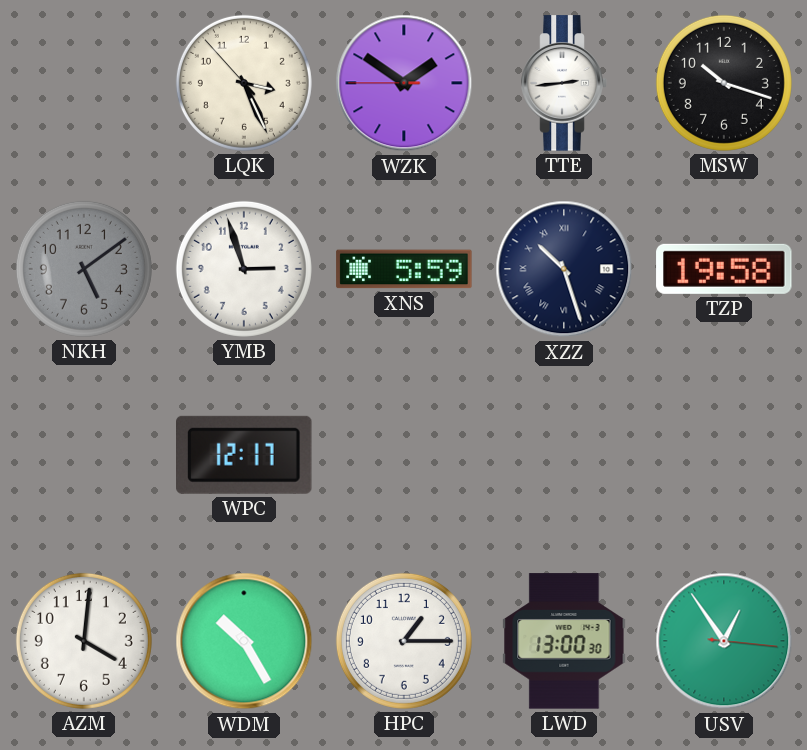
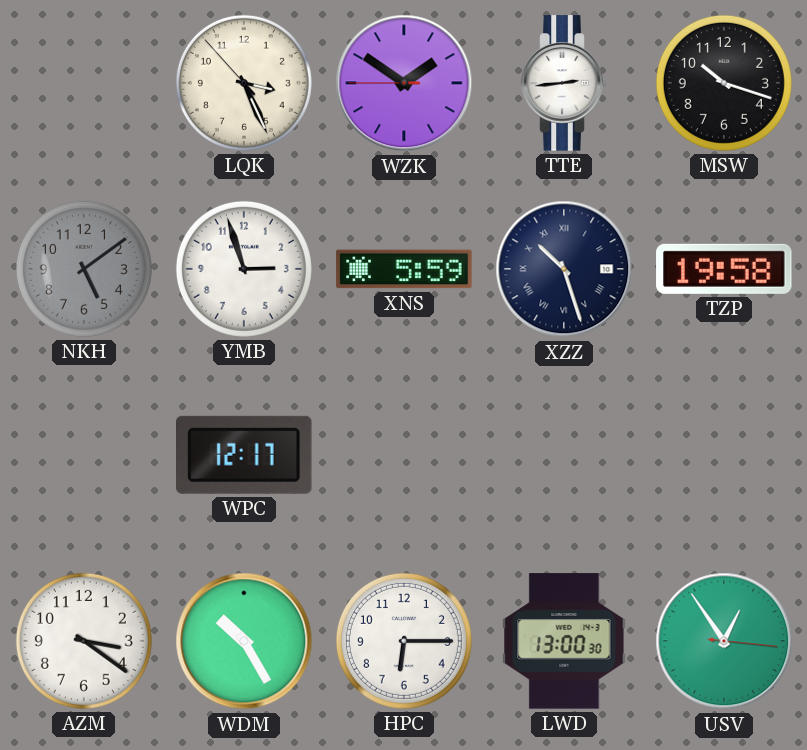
AZM: 4:01 -> 3:21
HPC: 1:15 -> 6:15
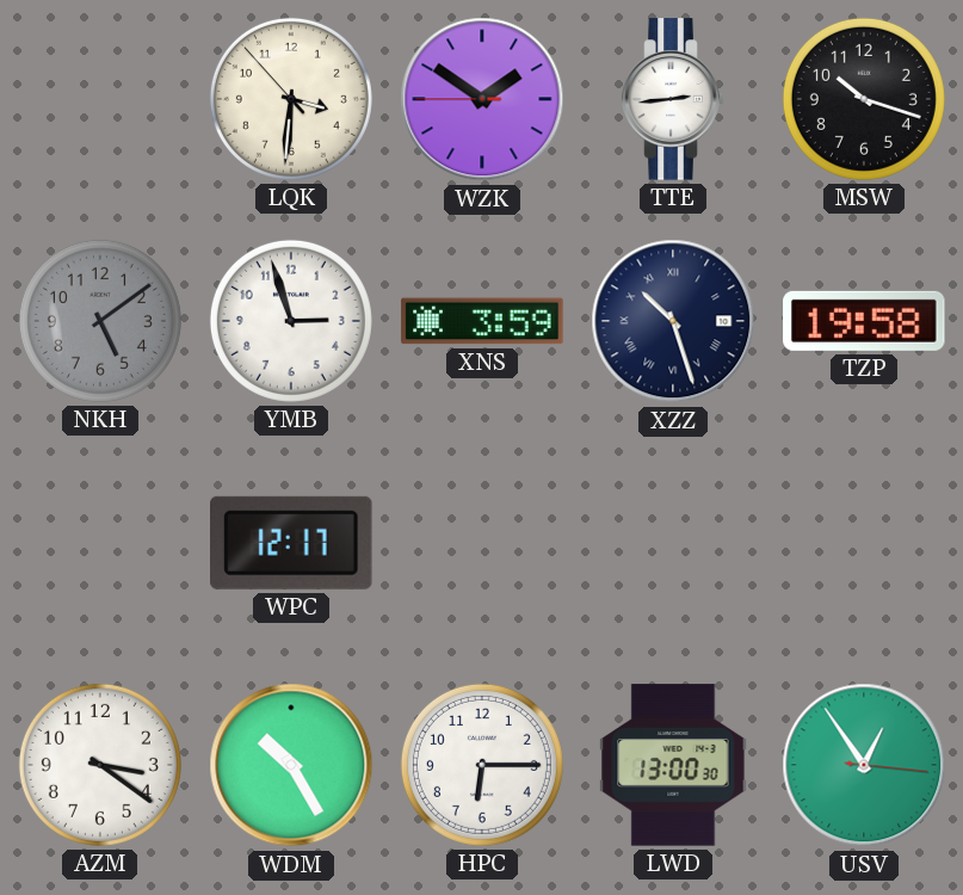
LQK: 3:25 -> 3:30
XNS: 5:59 -> 3:59
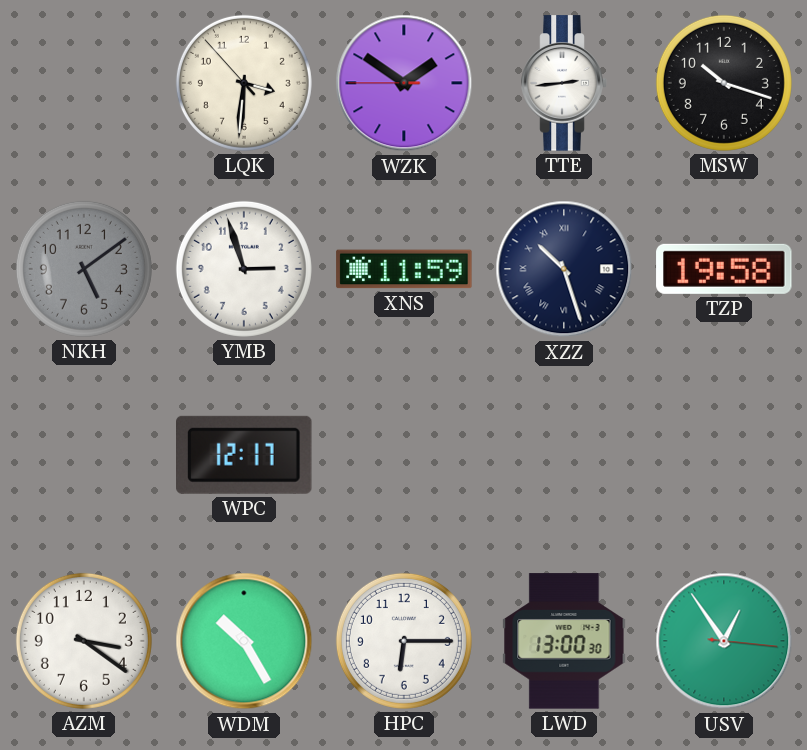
XNS: 3:59 -> 11:59
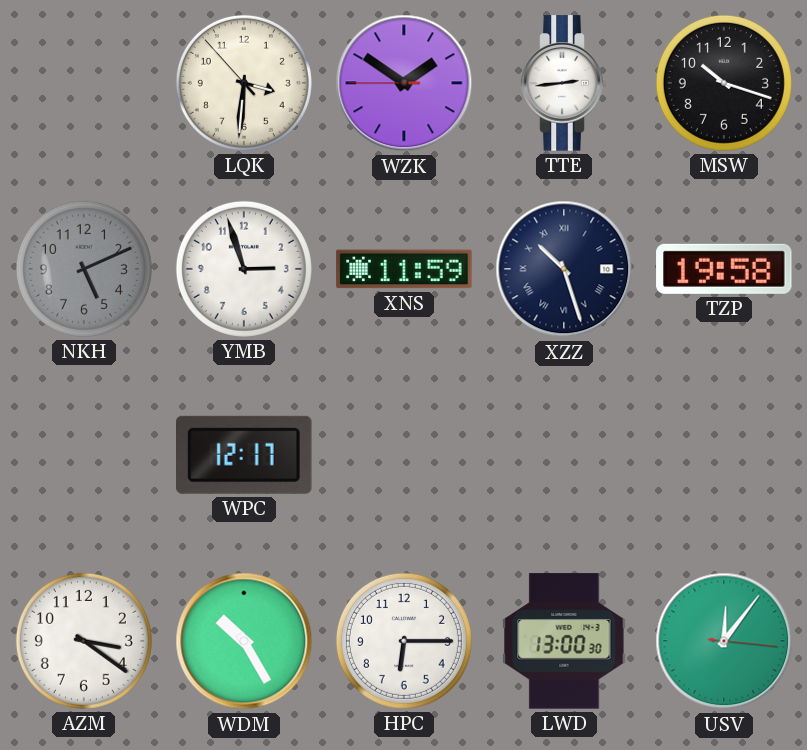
NKH: 5:09 -> 5:11
USV: 12:54 -> 12:06
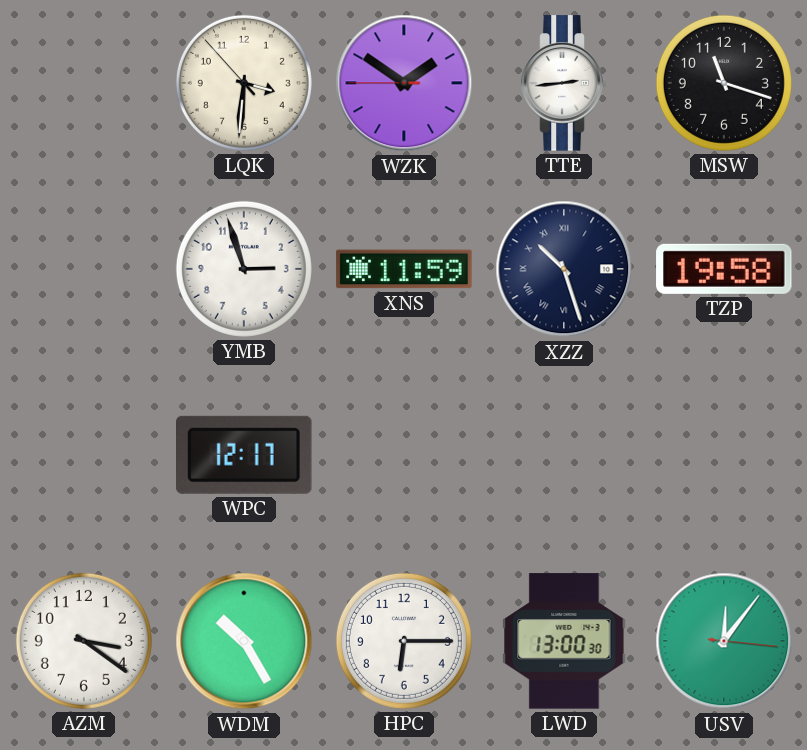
MSW: 10:18 -> 11:18
NKH: 5:11 -> none
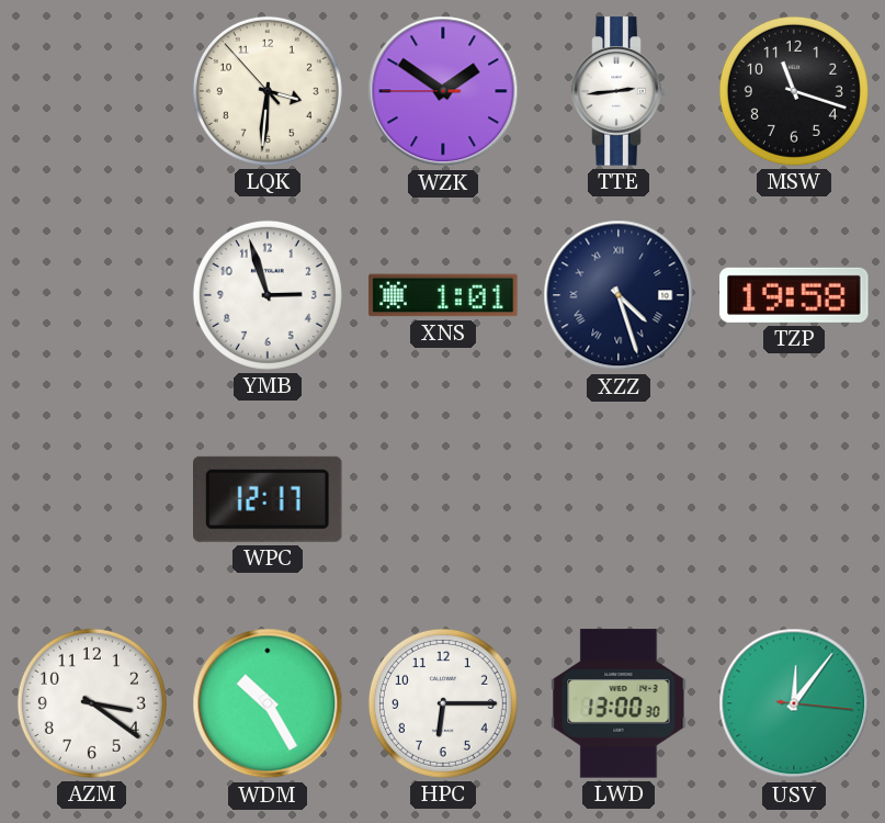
XNS: 11:59 -> 1:01
XZZ: 10:27 -> 4:27
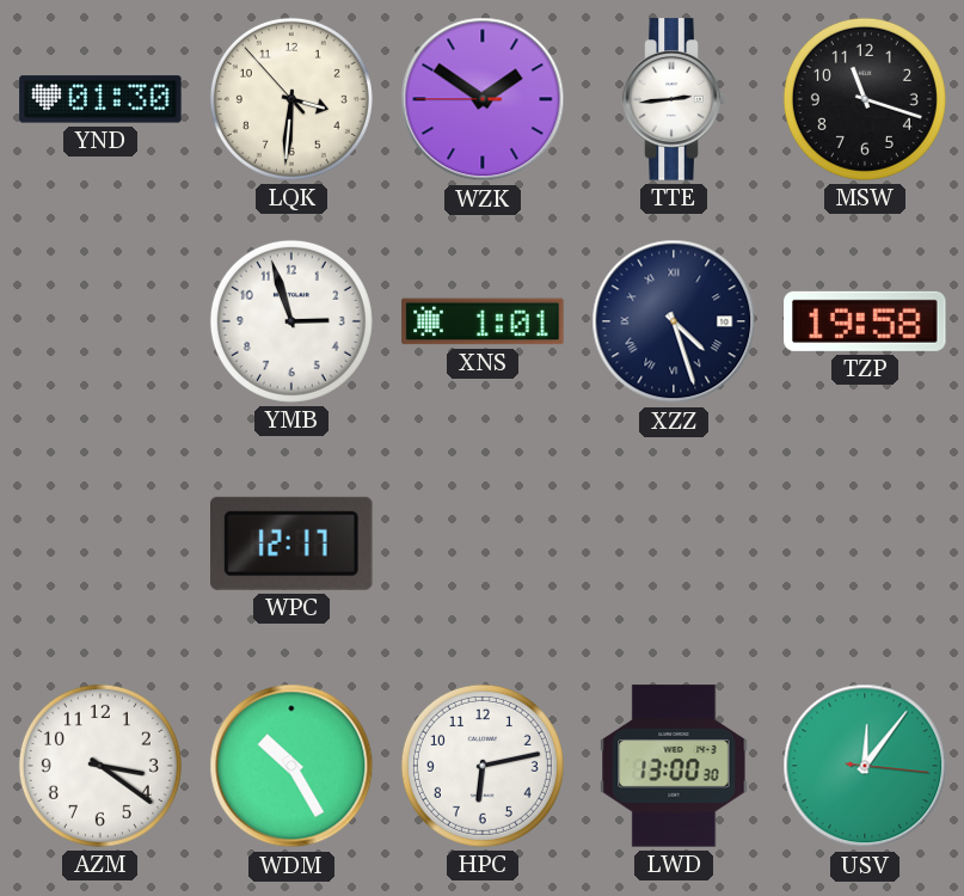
YND: none -> 01:30
HPC: 6:15 -> 6:13
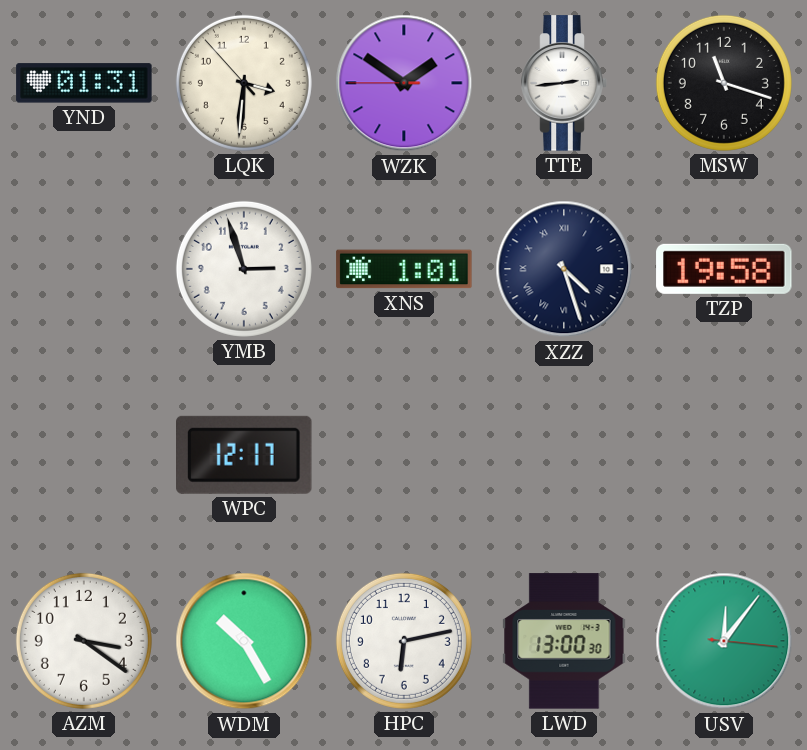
YND: 01:30 -> 01:31
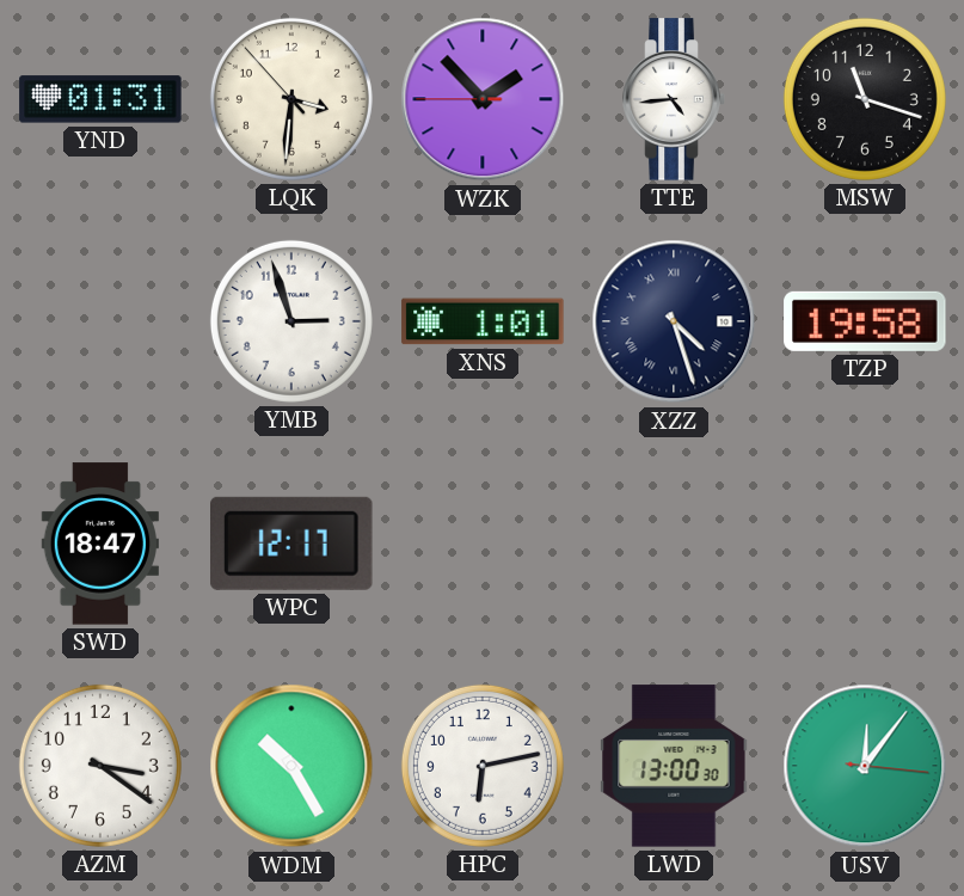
WZK: 1:50 -> 1:52
TTE: 2:44 -> 4:44
SWD: none -> 18:47
